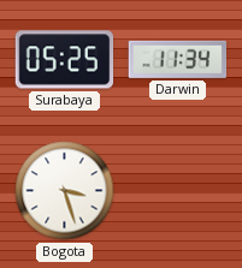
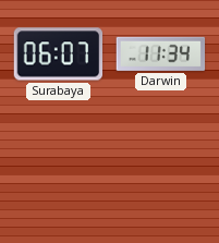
Surabaya: 05:25 -> 06:07
Bogota: 3:27 -> none
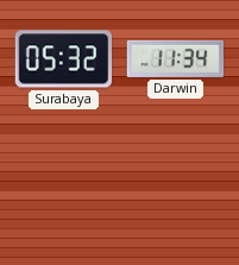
Surabaya: 06:07 -> 05:32
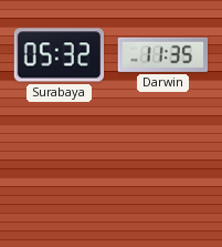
Darwin: 11:34 -> 11:35
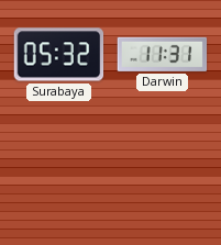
Darwin: 11:35 -> 11:31
